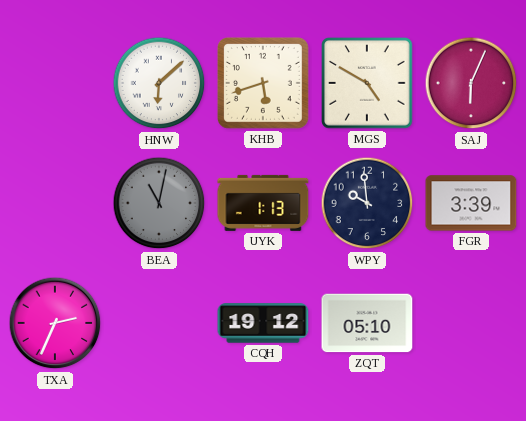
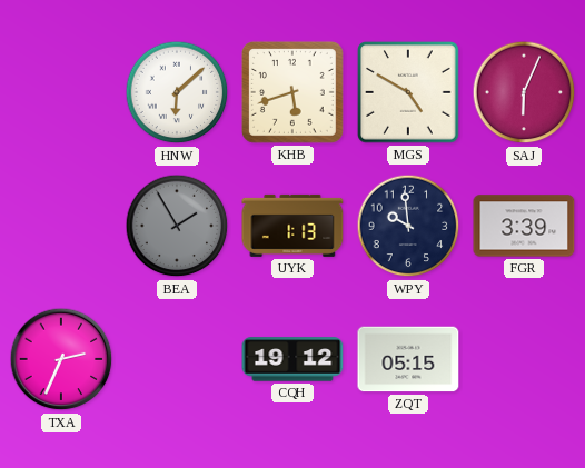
BEA: 11:02 -> 1:55
ZQT: 05:10 -> 05:15
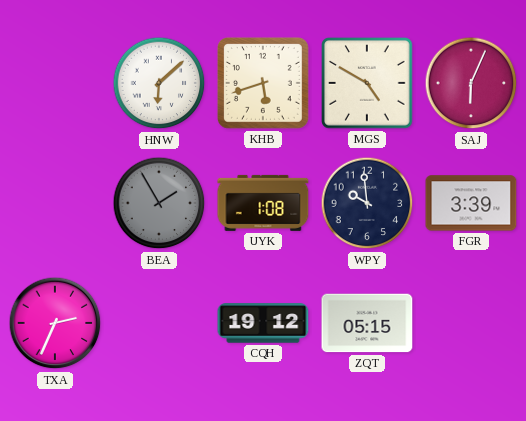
UYK: 1:13 -> 1:08
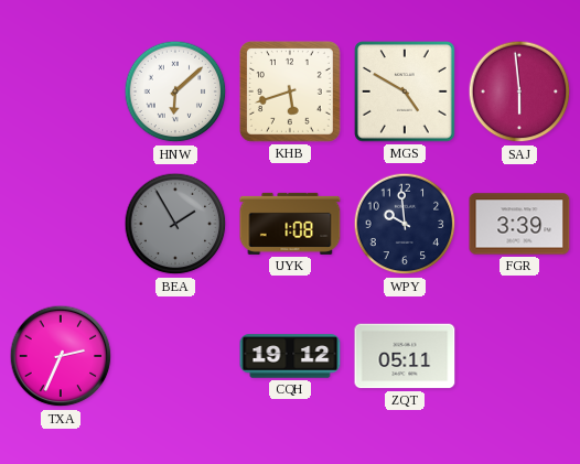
SAJ: 6:04 -> 5:59
ZQT: 05:15 -> 05:11
